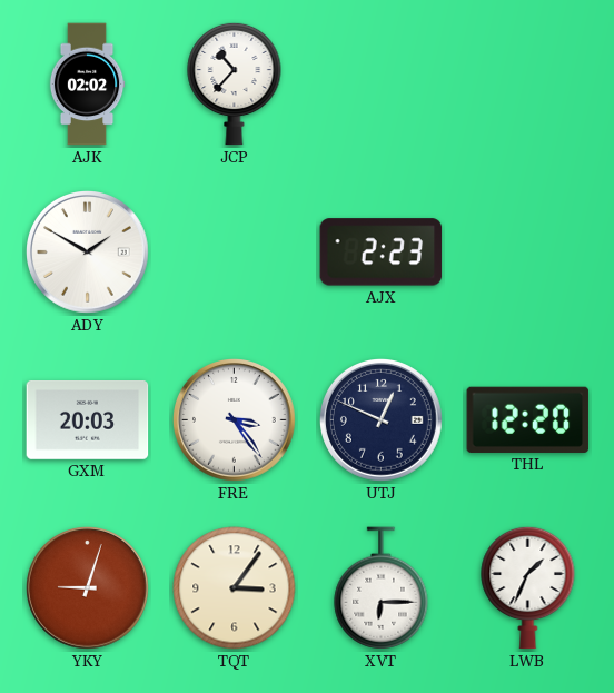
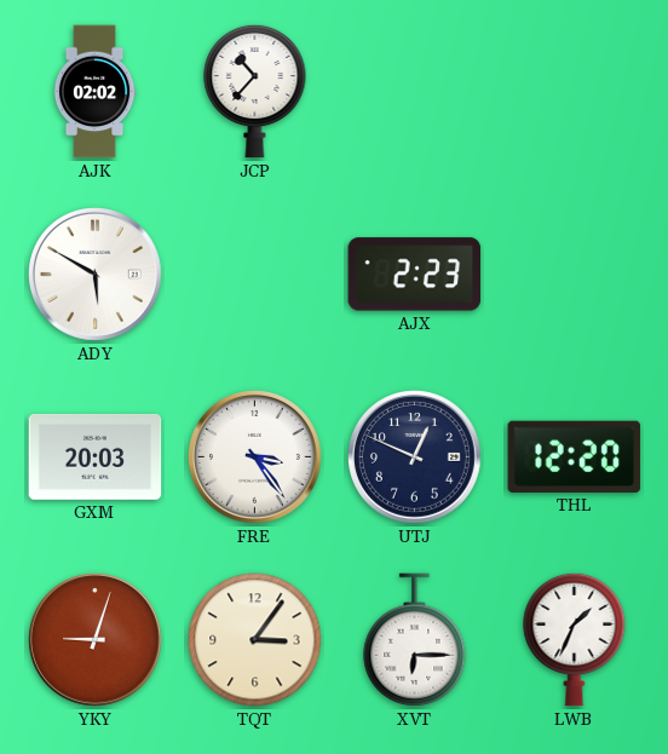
ADY: 1:50 -> 5:50
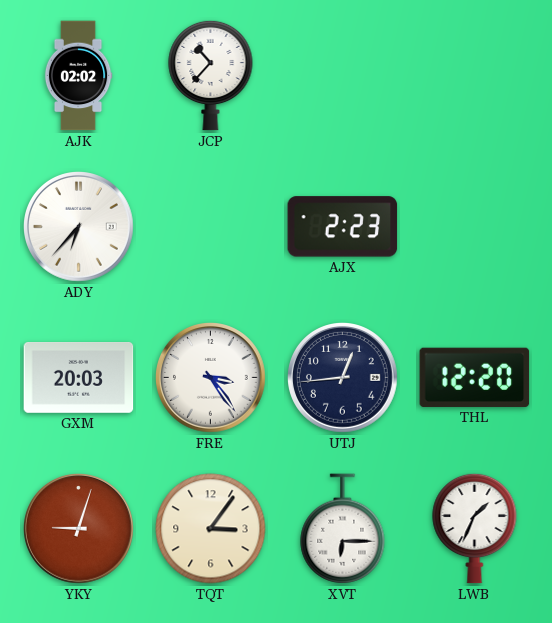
ADY: 5:50 -> 6:37
UTJ: 12:49 -> 12:44
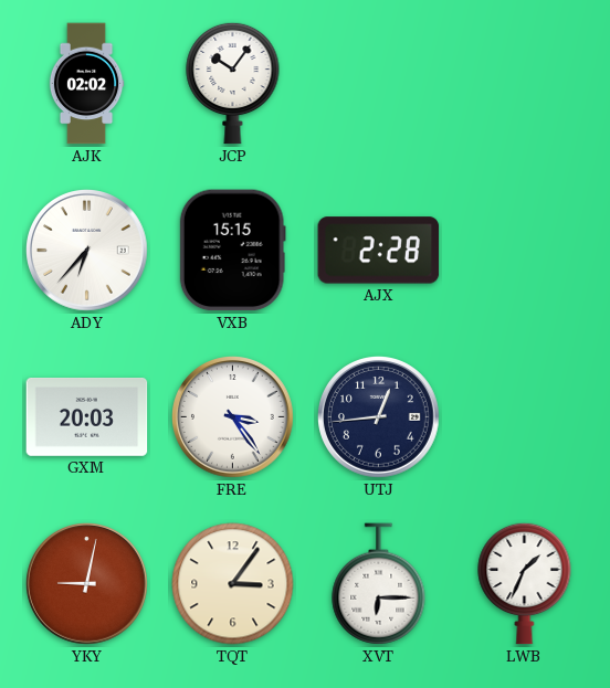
JCP: 10:37 -> 10:06
VXB: none -> 15:15
AJX: 2:23 -> 2:28
THL: 12:20 -> none
YKY: 9:03 -> 9:02
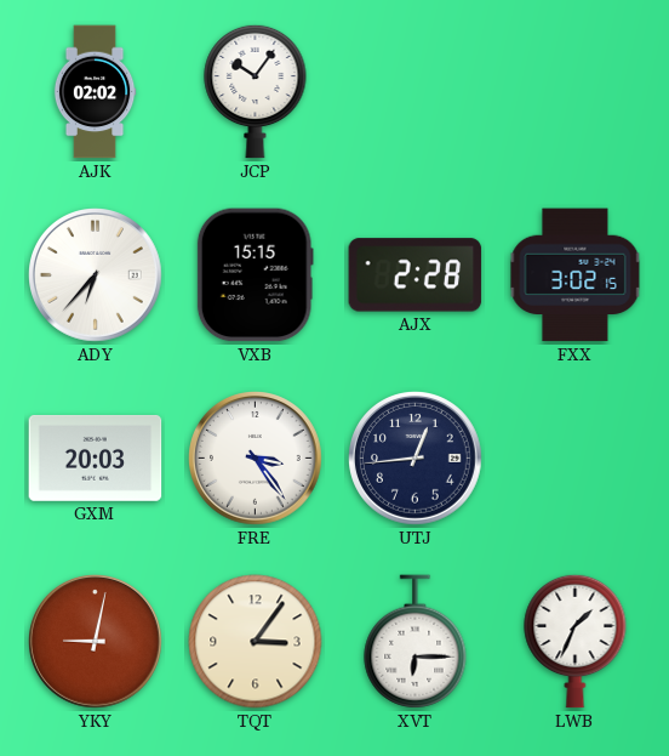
FXX: none -> 3:02
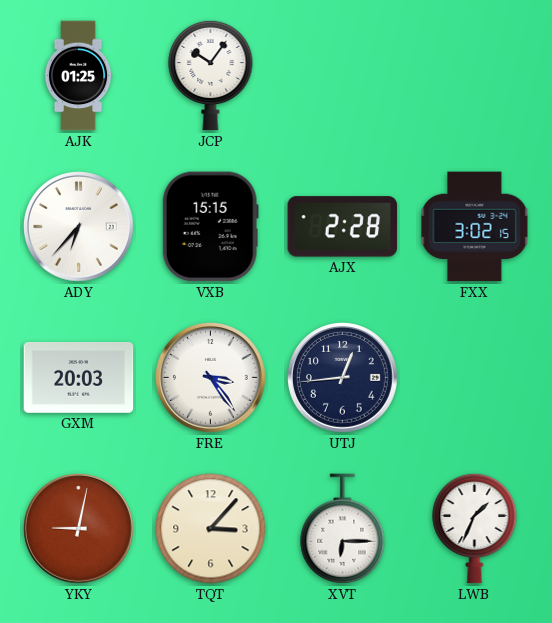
AJK: 02:02 -> 01:25
TQT: 3:06 -> 3:07
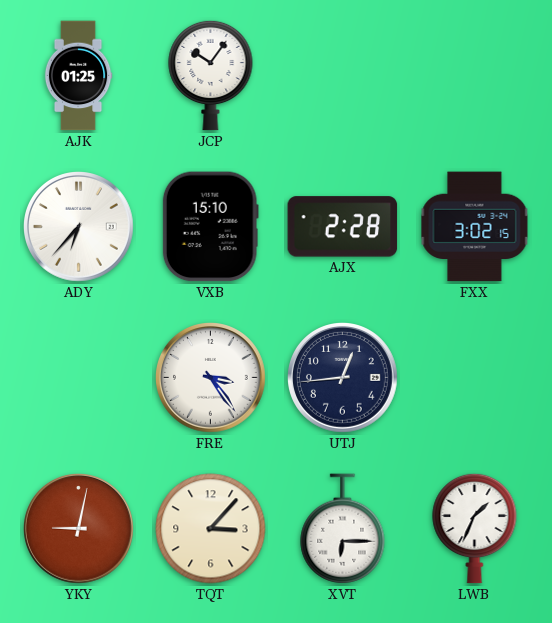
VXB: 15:15 -> 15:10
GXM: 20:03 -> none
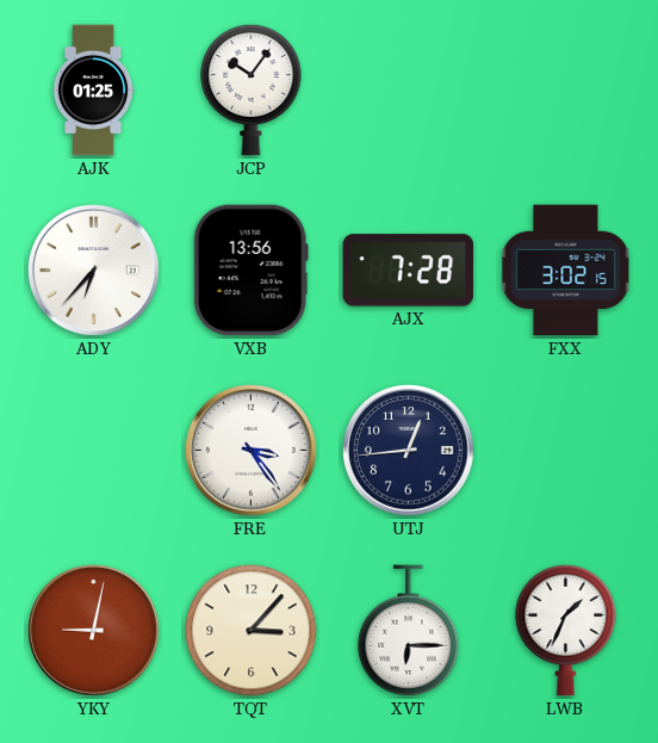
VXB: 15:10 -> 13:56
AJX: 2:28 -> 7:28
